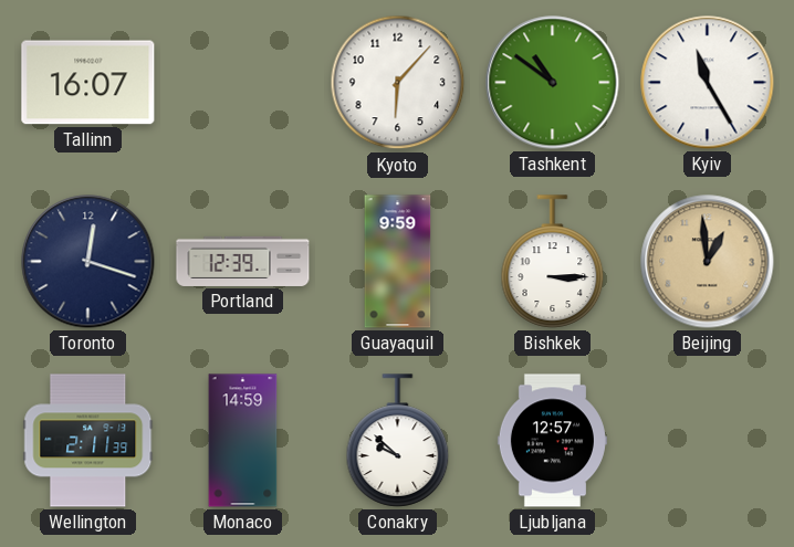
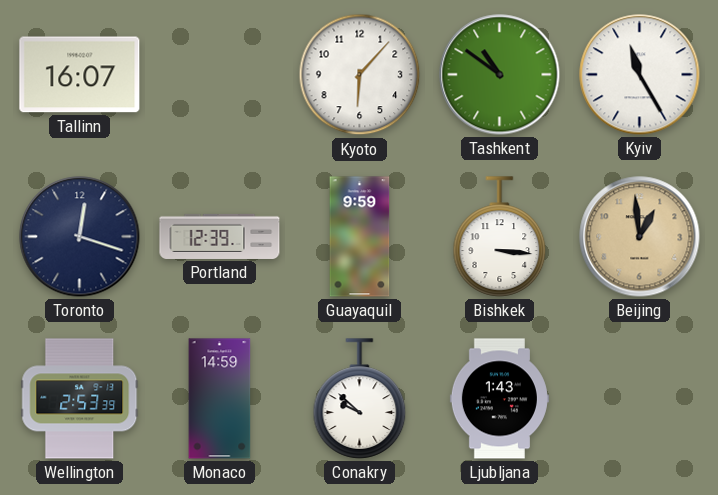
Bishkek: 3:15 -> 3:16
Wellington: 2:11 -> 2:53
Ljubljana: 12:57 -> 1:43
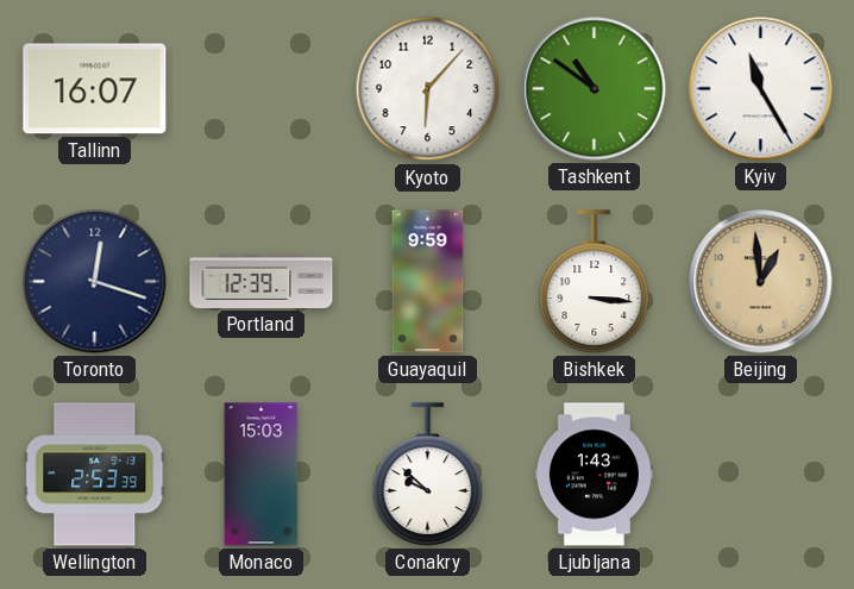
Monaco: 14:59 -> 15:03
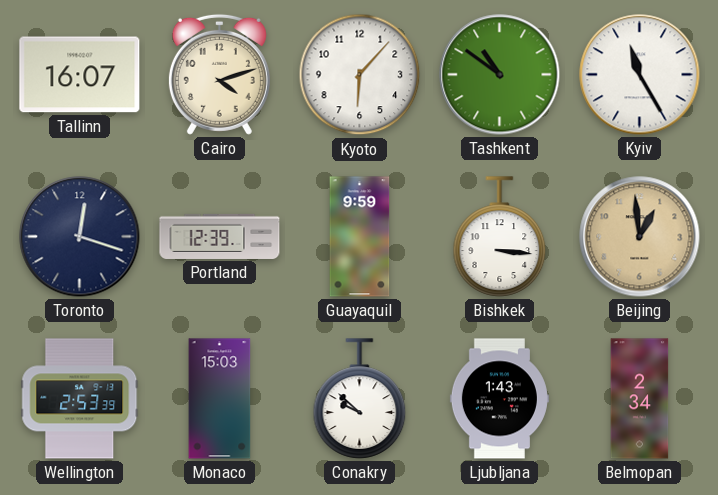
Cairo: none -> 4:12
Belmopan: none -> 2:34
